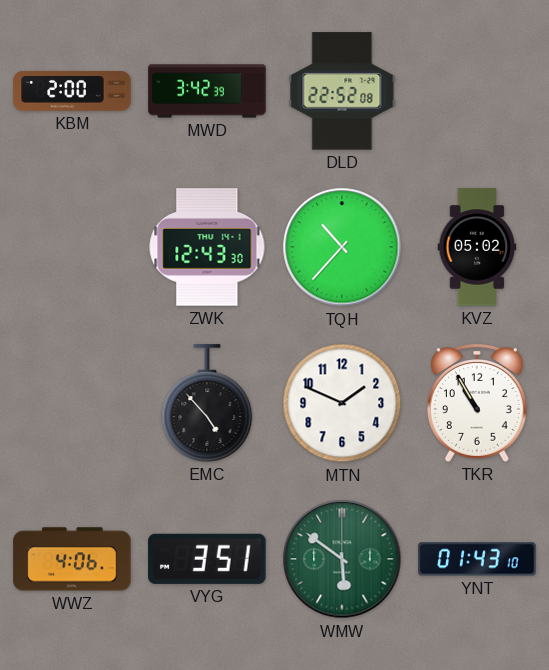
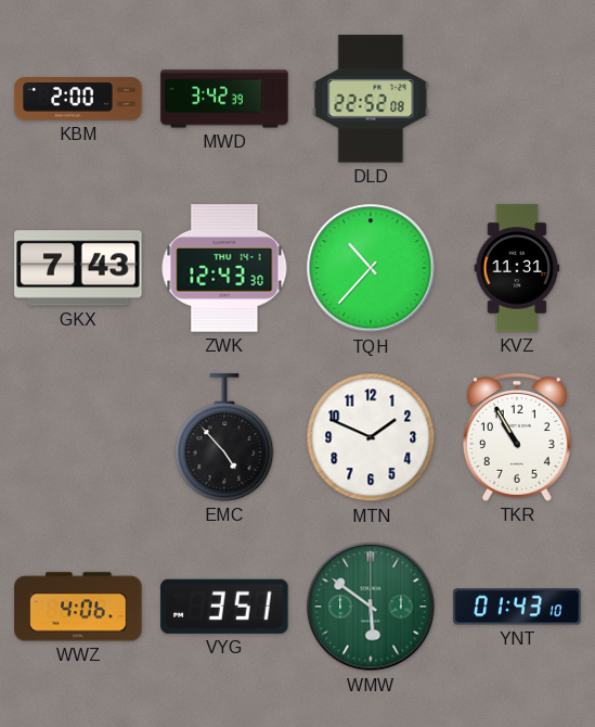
GKX: none -> 7:43
KVZ: 05:02 -> 11:31
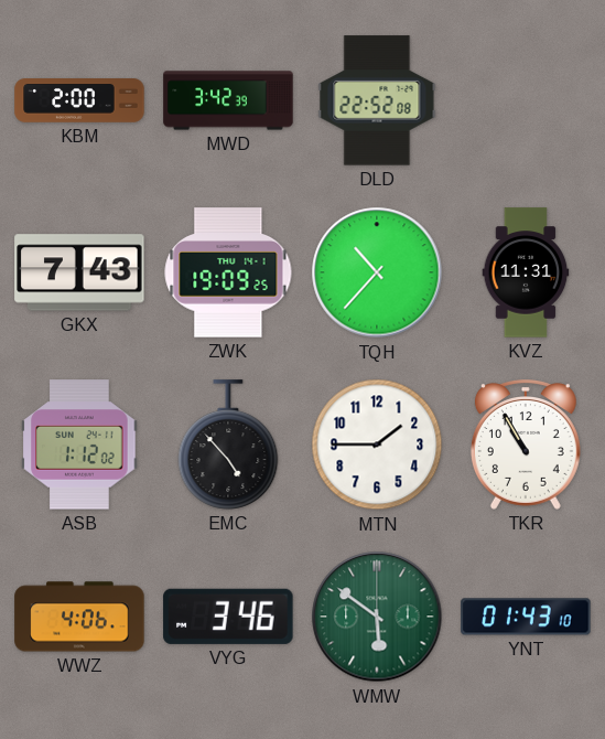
ZWK: 12:43 -> 19:09
ASB: none -> 1:12
MTN: 1:49 -> 1:45
VYG: 3:51 -> 3:46
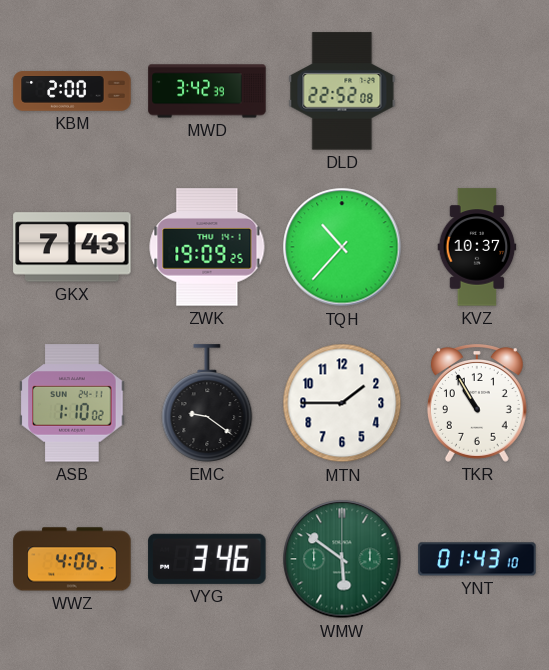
KVZ: 11:31 -> 10:37
ASB: 1:12 -> 1:10
EMC: 4:53 -> 9:21
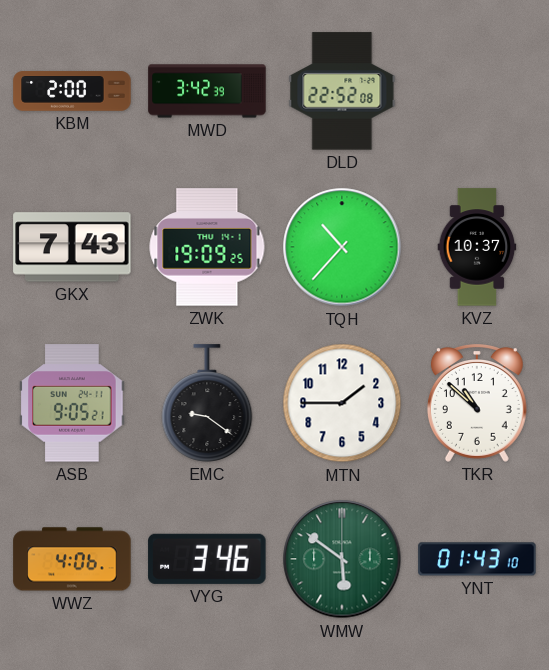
ASB: 1:10 -> 9:05
TKR: 10:55 -> 10:52
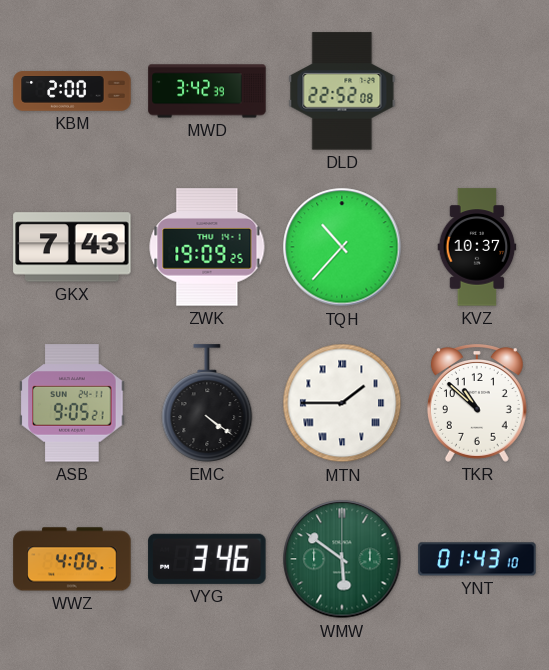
EMC: 9:21 -> 4:21
MTN numerals: Arabic -> Roman
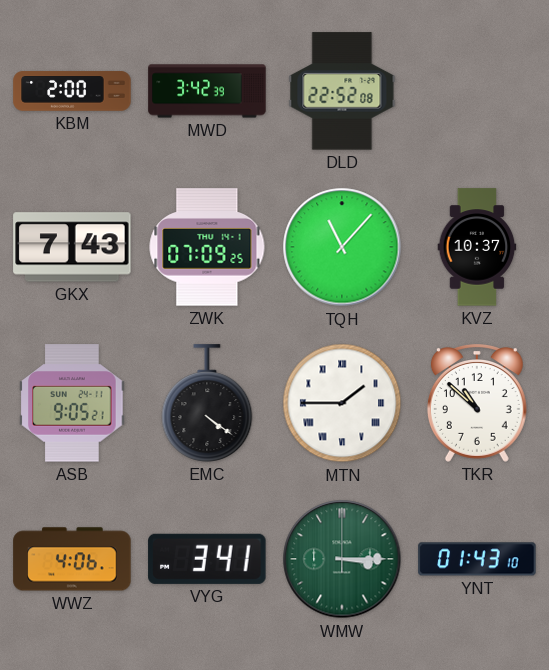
ZWK: 19:09 -> 07:09
TQH: 10:37 -> 11:07
VYG: 3:46 -> 3:41
WMW: 5:51 -> 3:15
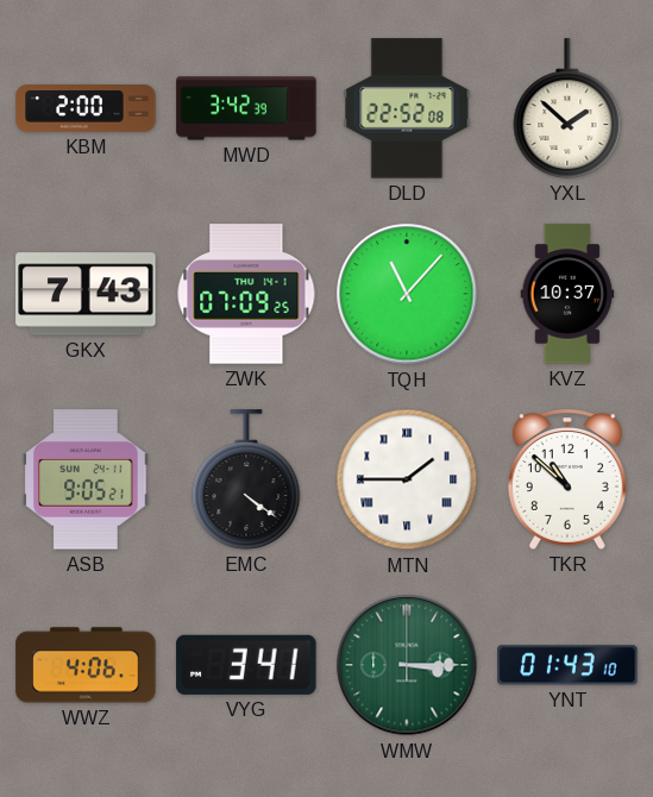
YXL: none -> 1:52
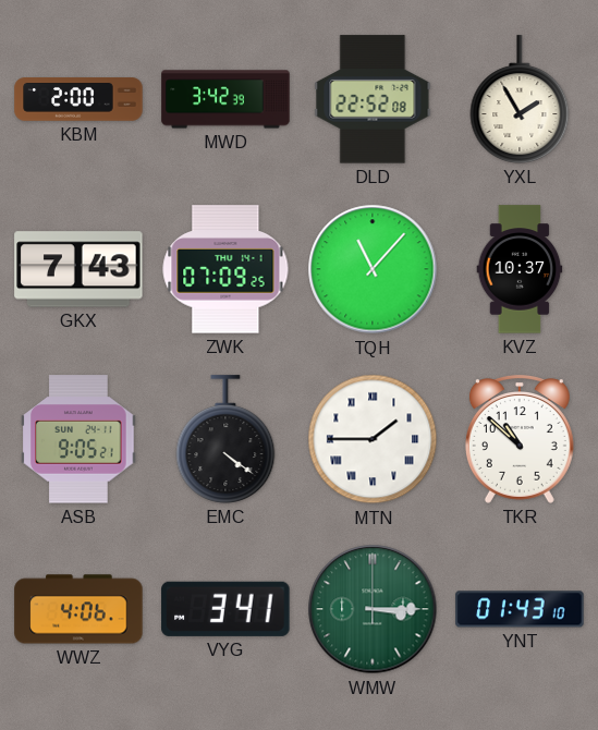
YXL: 1:52 -> 1:55
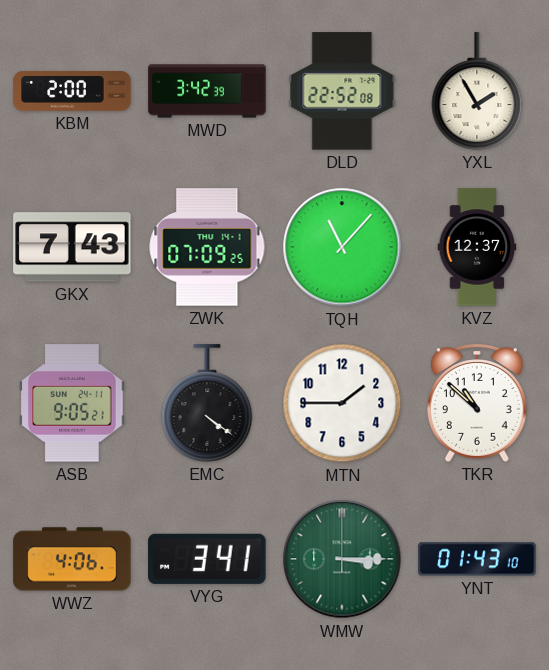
KVZ: 10:37 -> 12:37
MTN numerals: Roman -> Arabic
